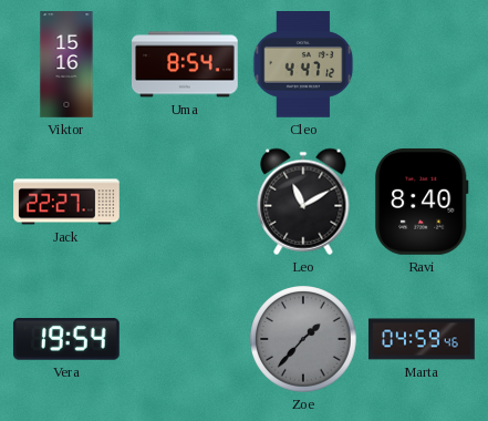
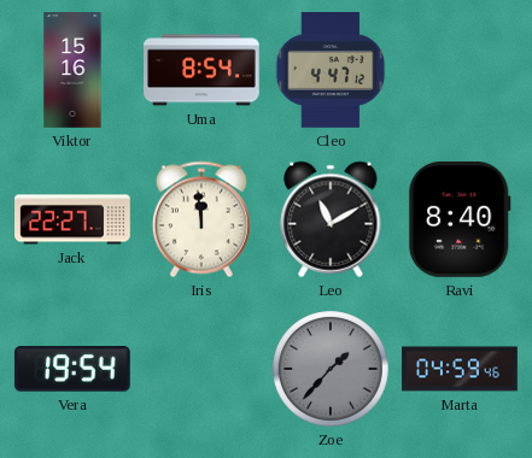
Iris: none -> 11:59
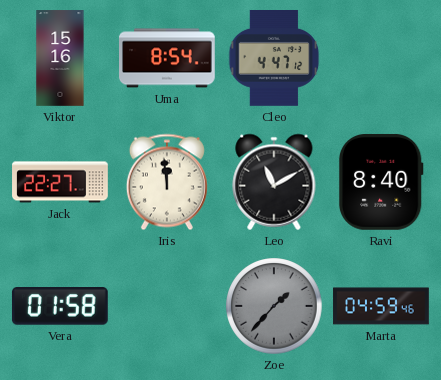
Vera: 19:54 -> 01:58
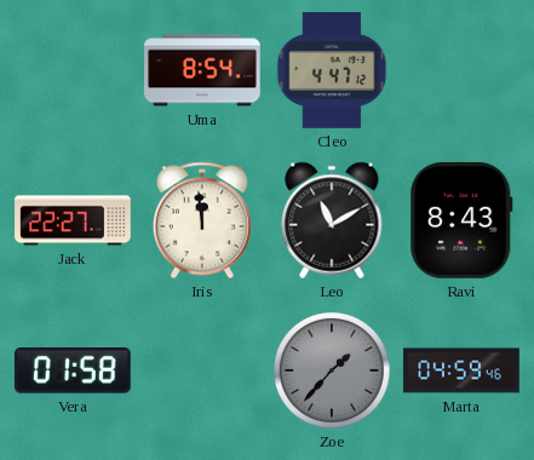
Viktor: 15:16 -> none
Ravi: 8:40 -> 8:43
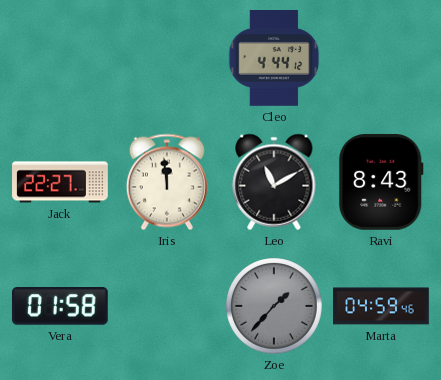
Uma: 8:54 -> none
Cleo: 4:47 -> 4:44
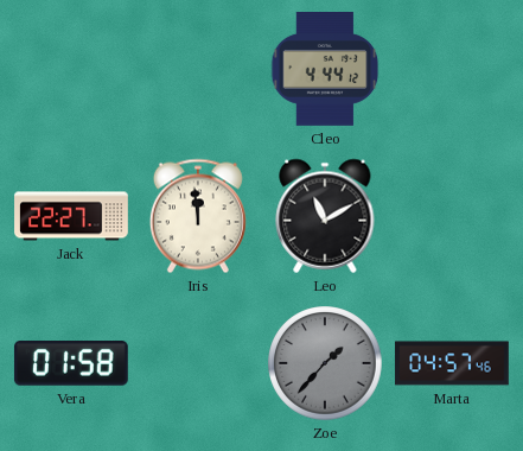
Ravi: 8:43 -> none
Marta: 04:59 -> 04:57
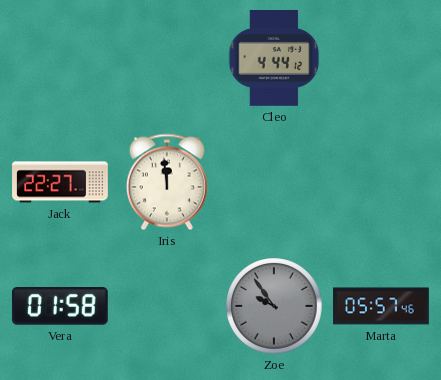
Leo: 11:10 -> none
Zoe: 1:37 -> 9:54
Marta: 04:57 -> 05:57
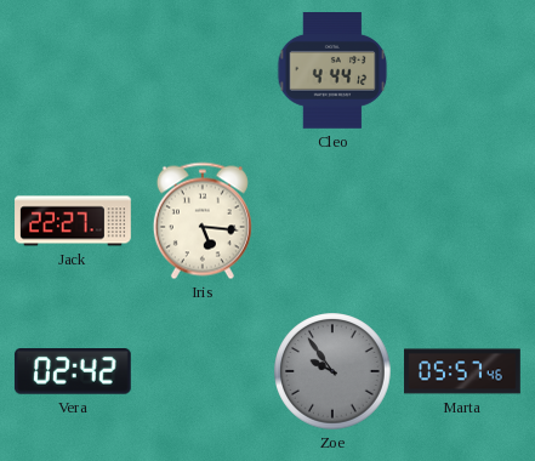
Iris: 11:59 -> 5:16
Vera: 01:58 -> 02:42
